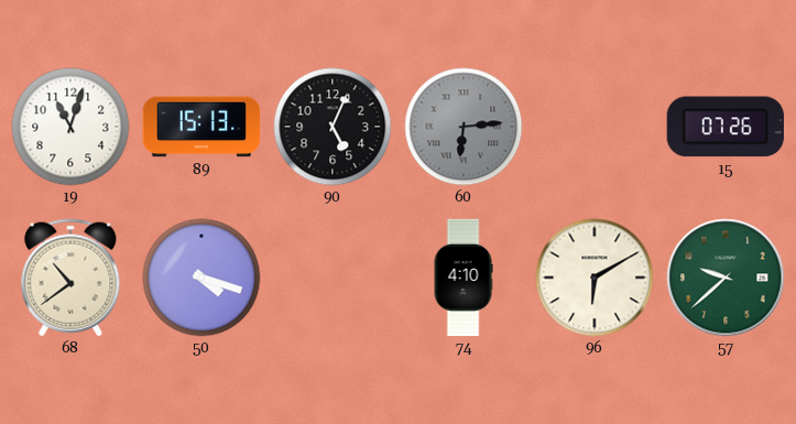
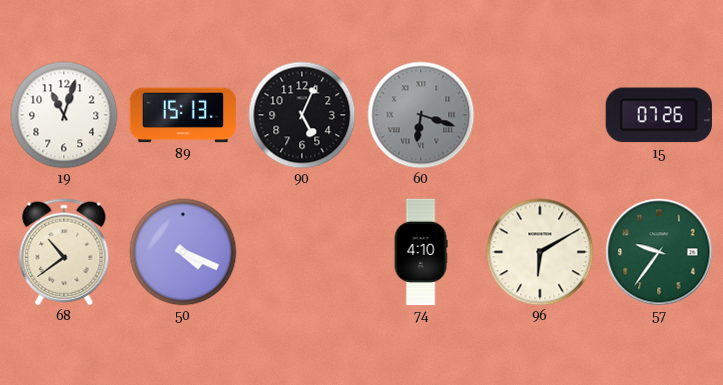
60: 6:14 -> 6:18
50: 4:18 -> 4:19
57: 9:38 -> 9:36
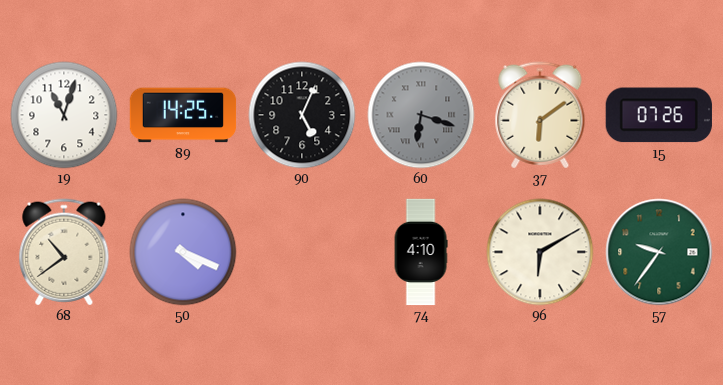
89: 15:13 -> 14:25
37: none -> 6:09
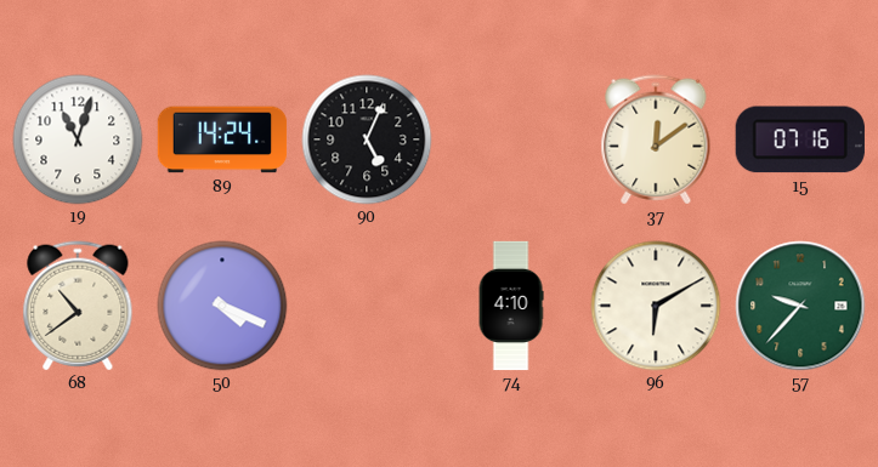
89: 14:25 -> 14:24
60: 6:18 -> none
37: 6:09 -> 12:09
15: 07:26 -> 07:16
57: 9:36 -> 9:37
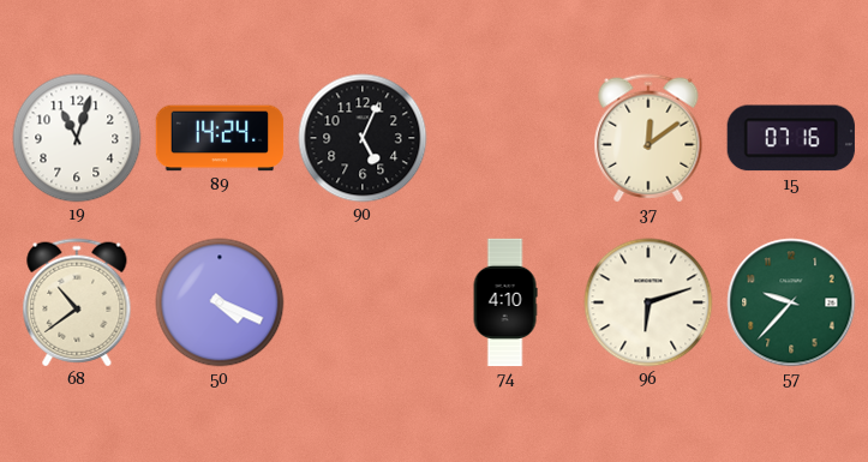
96: 6:10 -> 6:12
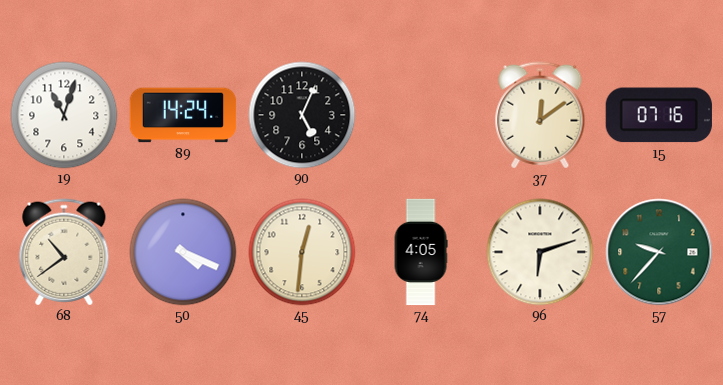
45: none -> 12:31
74: 4:10 -> 4:05
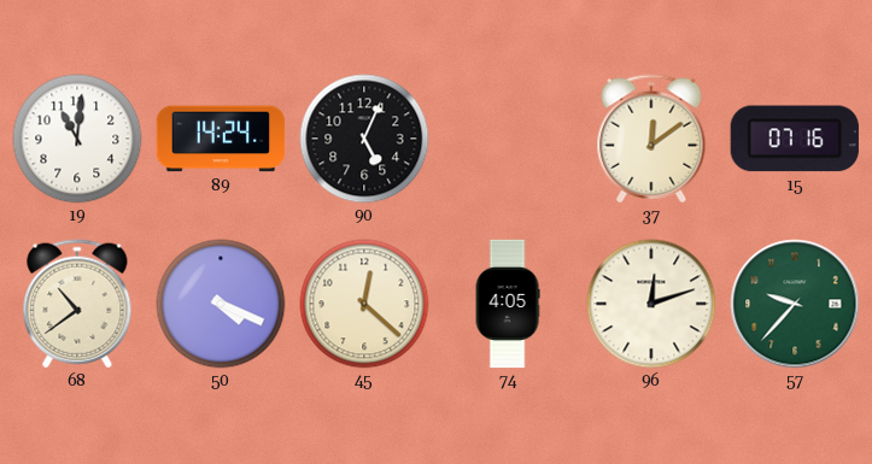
19: 11:03 -> 11:01
45: 12:31 -> 12:22
96: 6:12 -> 12:12
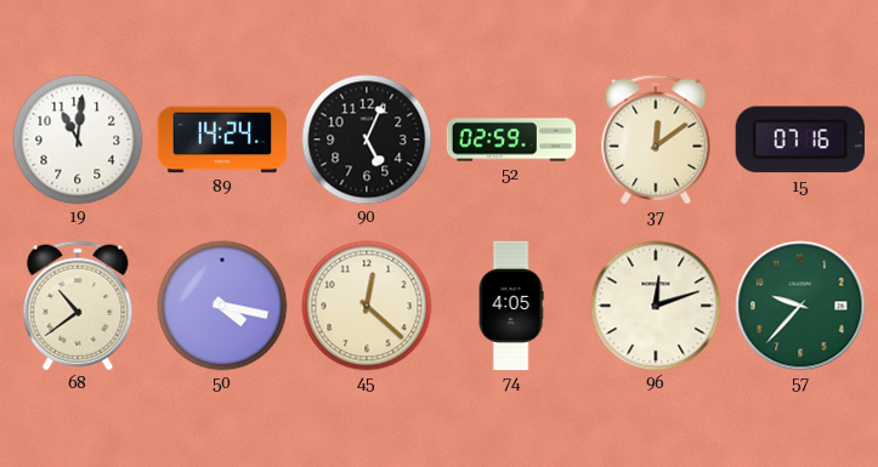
52: none -> 02:59
50: 4:19 -> 4:17
